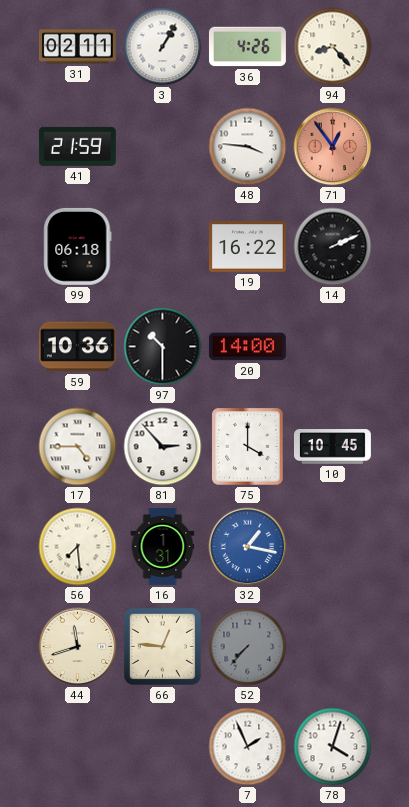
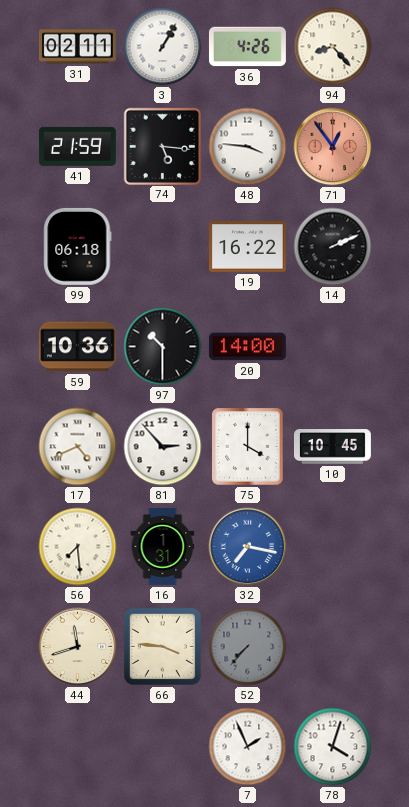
74: none -> 5:16
17: 4:45 -> 4:41
32: 1:17 -> 7:17
66: 12:46 -> 3:46
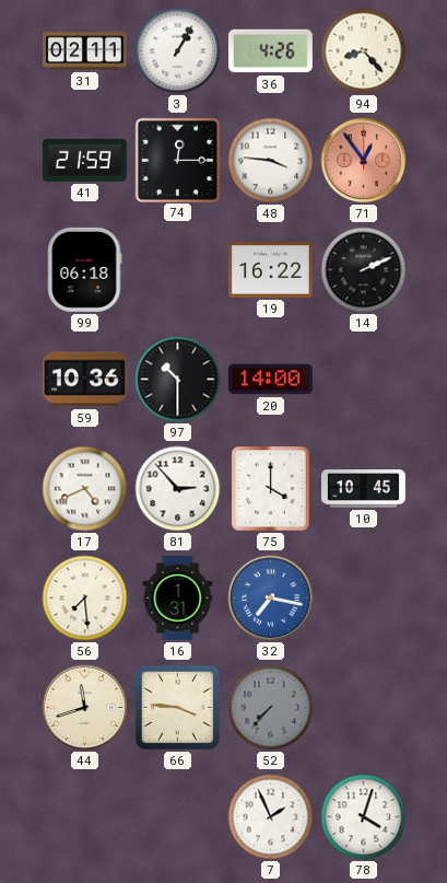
74: 5:16 -> 12:15
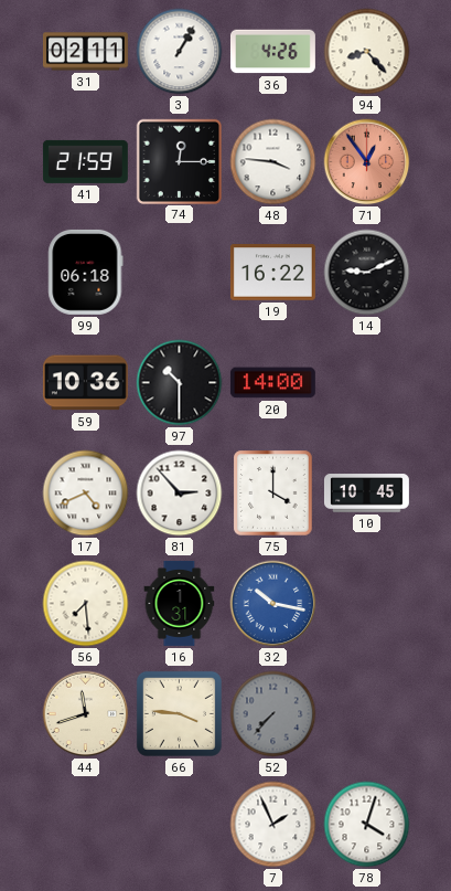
14: 2:11 -> 9:11
32: 7:17 -> 10:17
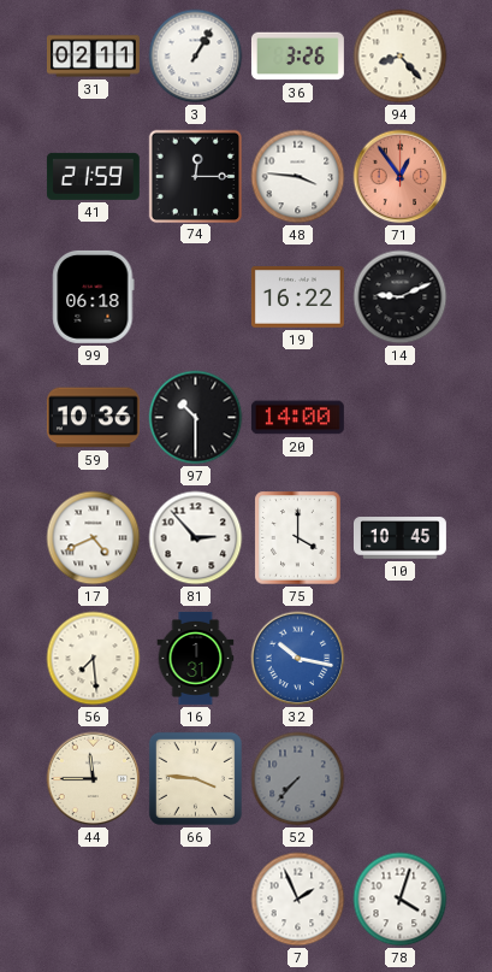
36: 4:26 -> 3:26
44: 11:42 -> 11:45
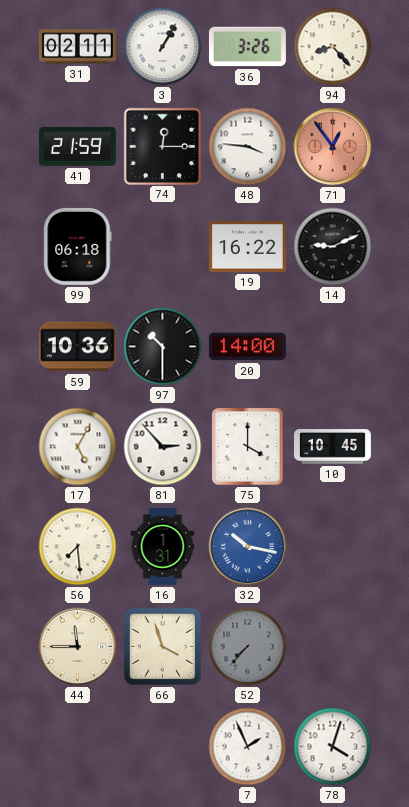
17: 4:41 -> 5:05
66: 3:46 -> 3:57
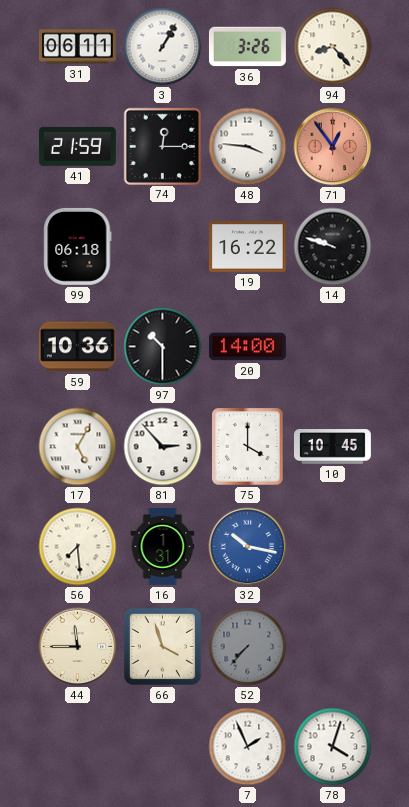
31: 02:11 -> 06:11
14: 9:11 -> 9:48
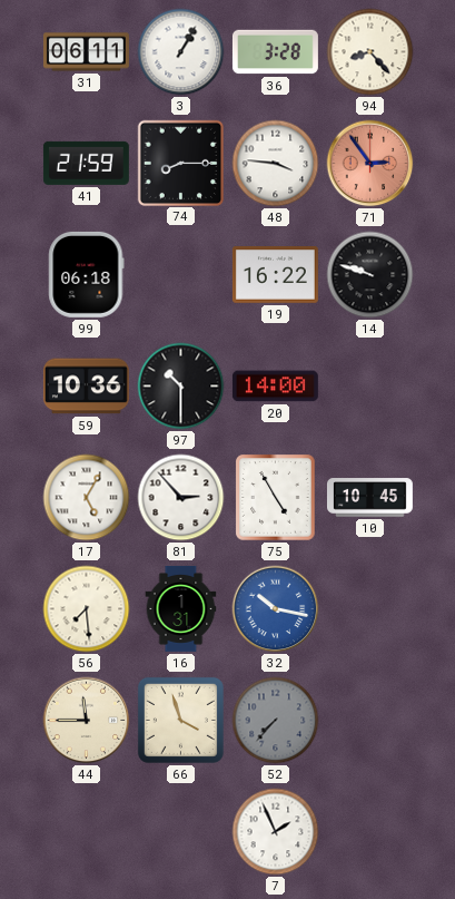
36: 3:26 -> 3:28
74: 12:15 -> 8:15
71: 12:54 -> 2:54
75: 4:00 -> 4:55
78: 4:03 -> none
